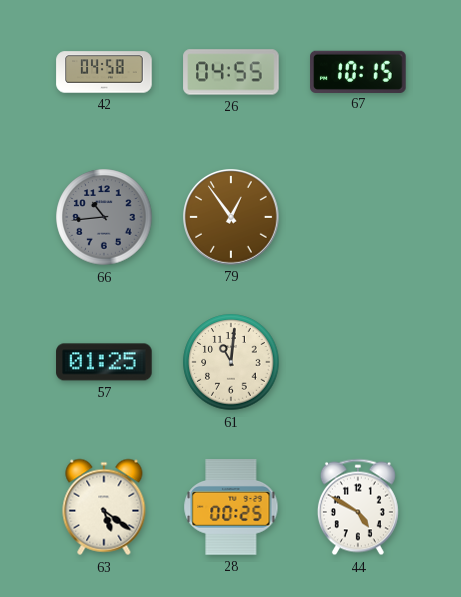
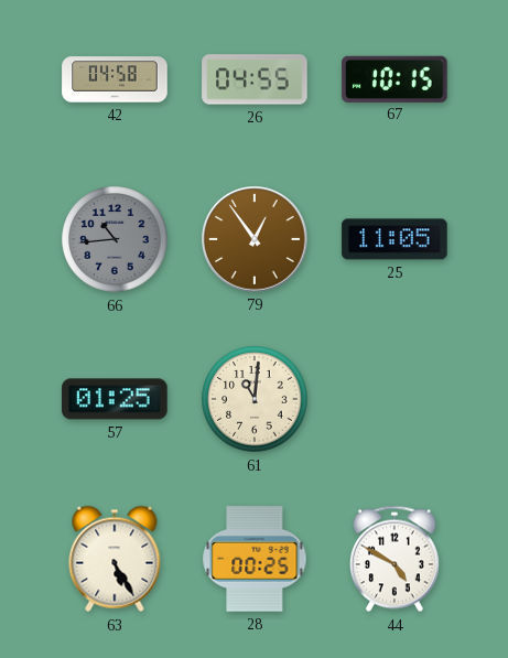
25: none -> 11:05
63: 5:21 -> 5:25
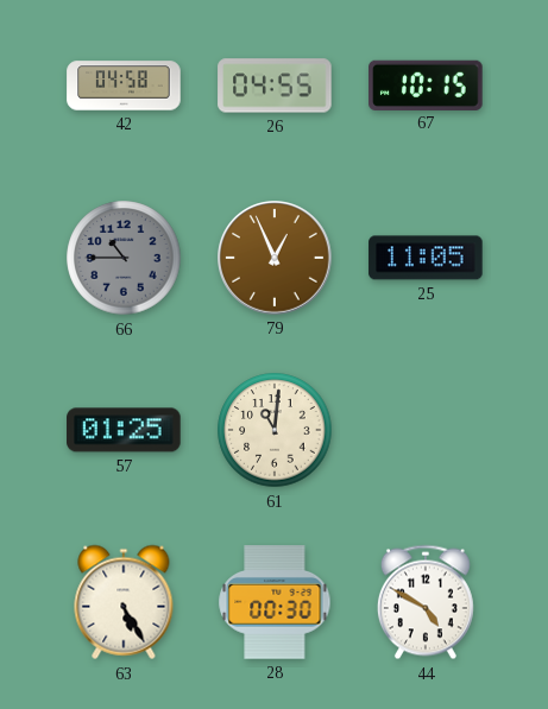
66: 10:44 -> 10:45
79: 12:54 -> 12:56
28: 00:25 -> 00:30
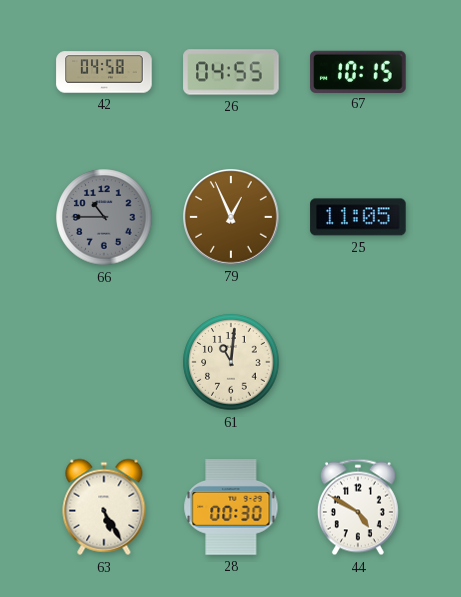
57: 01:25 -> none
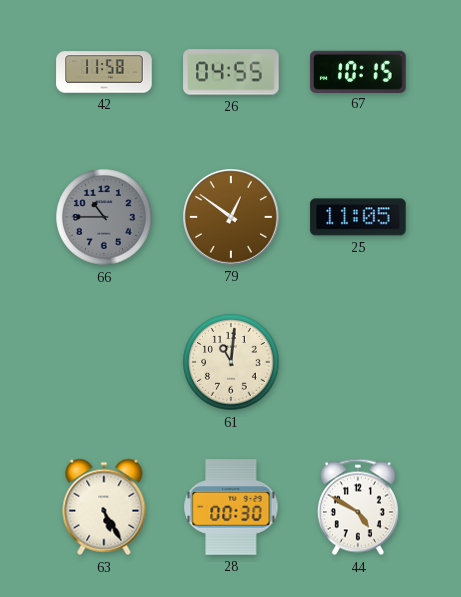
42: 04:58 -> 11:58
79: 12:56 -> 12:51
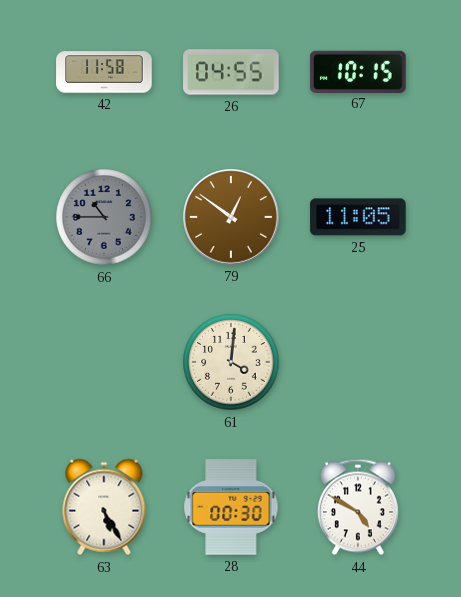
61: 11:01 -> 4:01
